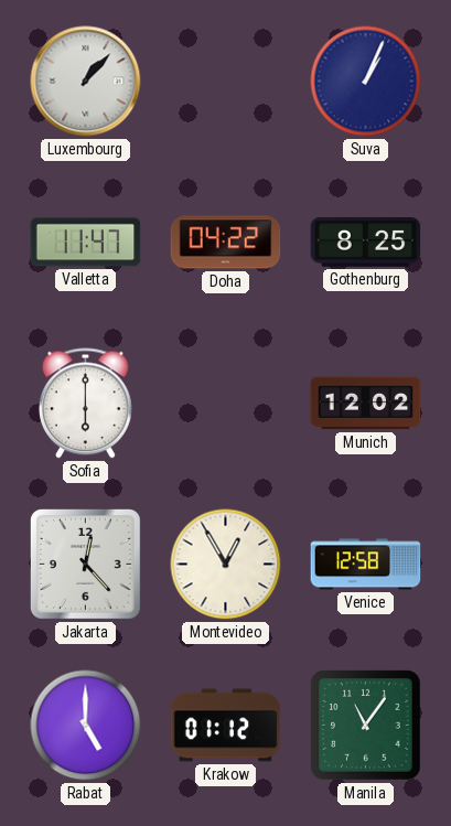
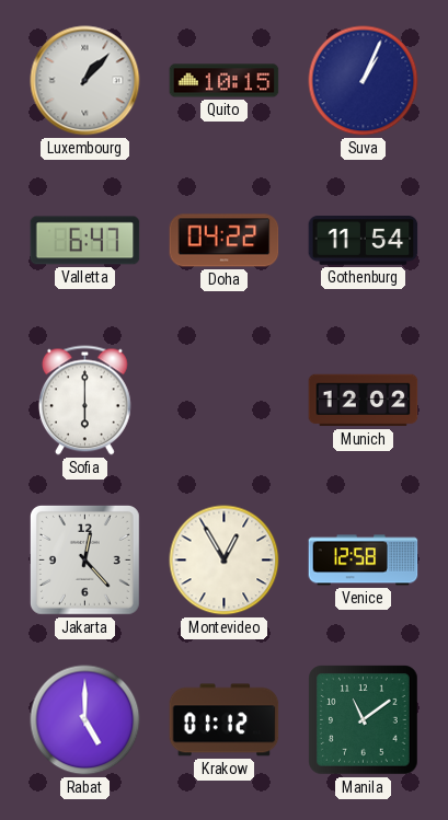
Quito: none -> 10:15
Valletta: 11:47 -> 6:47
Gothenburg: 8:25 -> 11:54
Manila: 11:06 -> 11:09
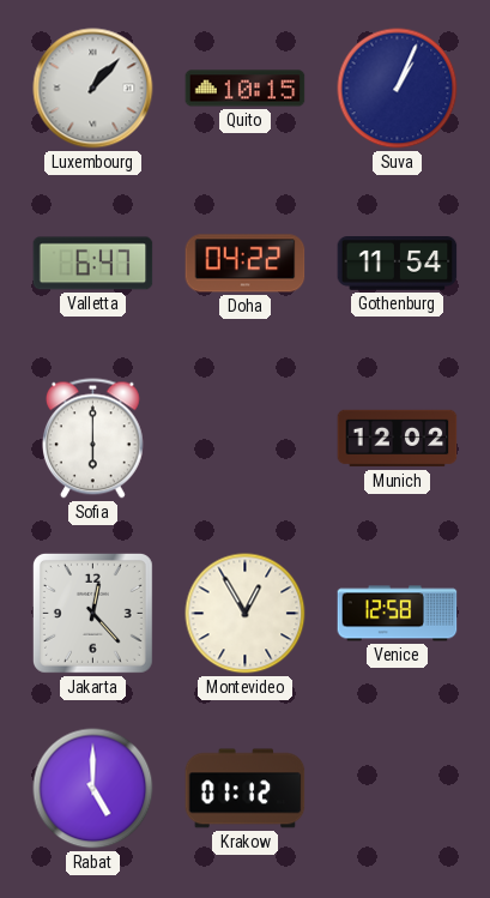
Manila: 11:09 -> none
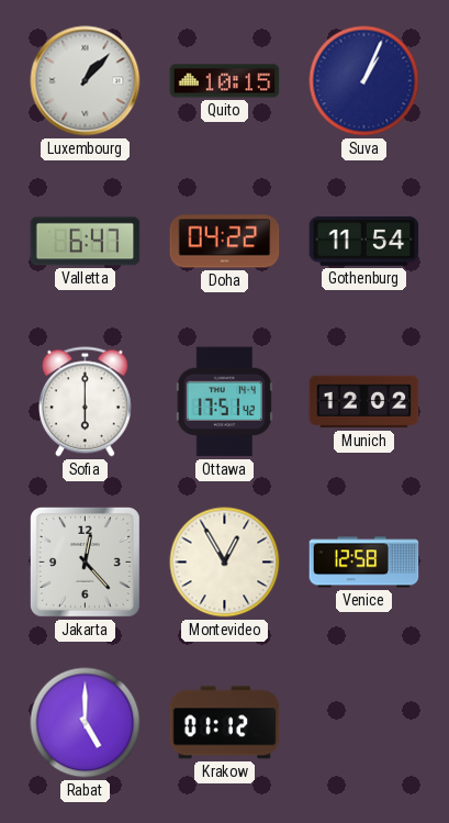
Ottawa: none -> 17:51
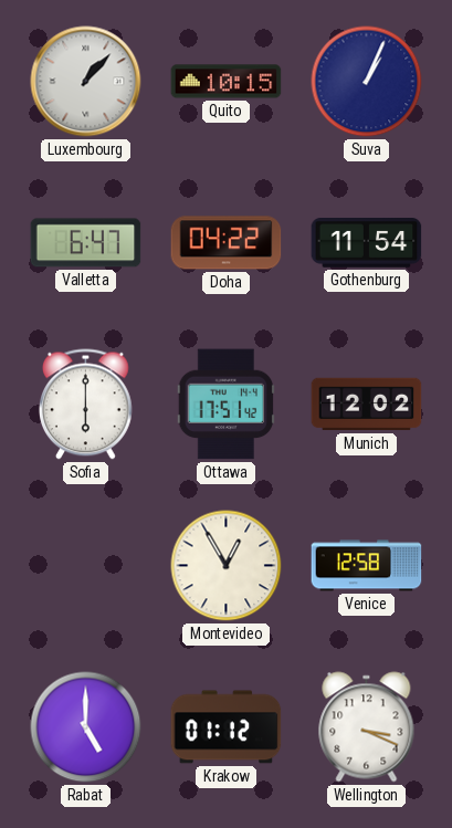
Jakarta: 12:23 -> none
Wellington: none -> 3:19
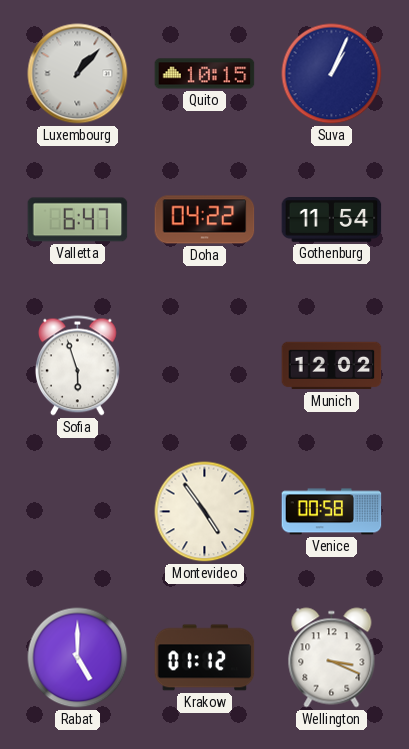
Sofia: 6:00 -> 5:57
Ottawa: 17:51 -> none
Montevideo: 12:55 -> 4:54
Venice: 12:58 -> 00:58
